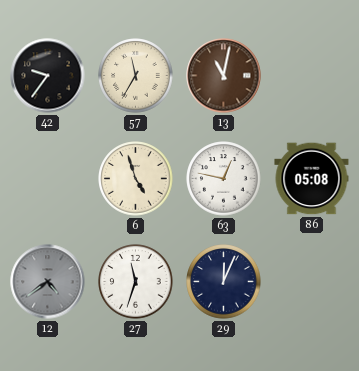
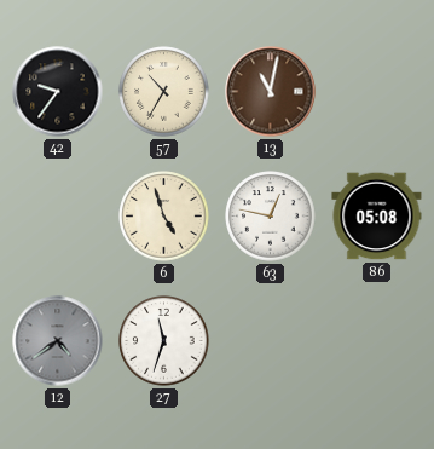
57: 11:35 -> 10:35
29: 12:04 -> none
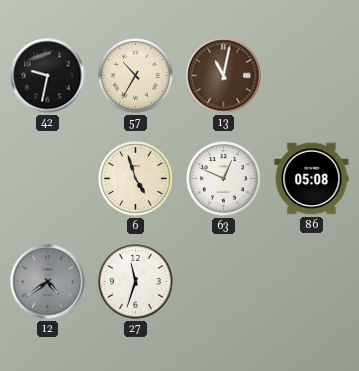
42: 9:36 -> 9:32
63: 12:47 -> 12:49
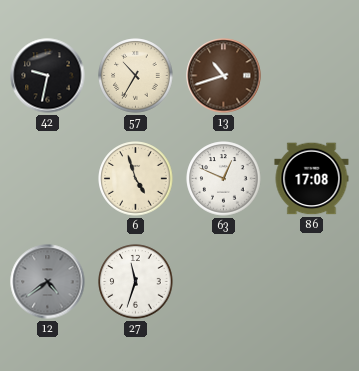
13: 11:02 -> 10:42
86: 05:08 -> 17:08
